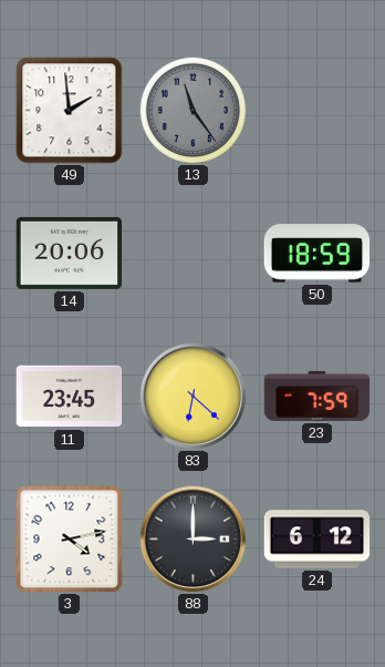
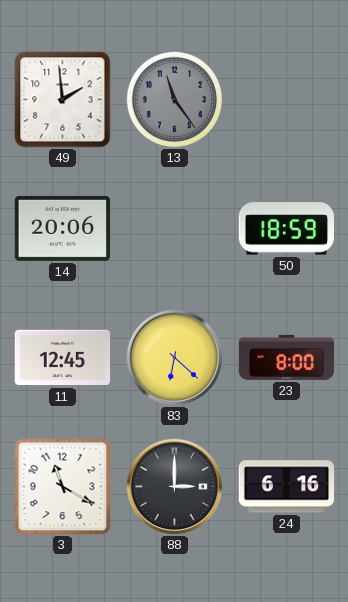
11: 23:45 -> 12:45
23: 7:59 -> 8:00
3: 4:13 -> 11:20
24: 6:12 -> 6:16
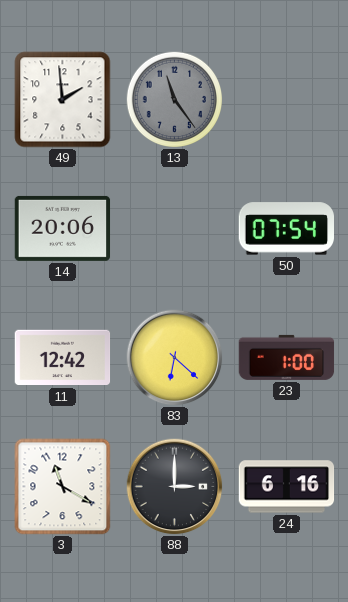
50: 18:59 -> 07:54
11: 12:45 -> 12:42
23: 8:00 -> 1:00
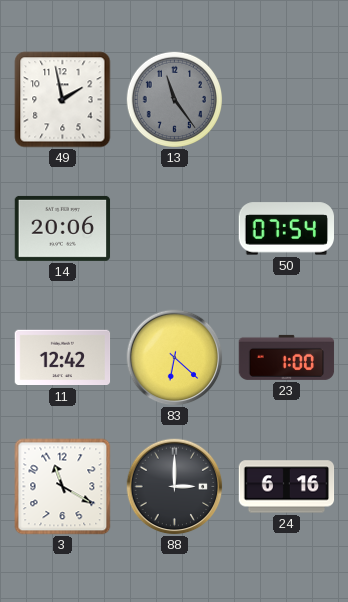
49: 1:59 -> 1:58
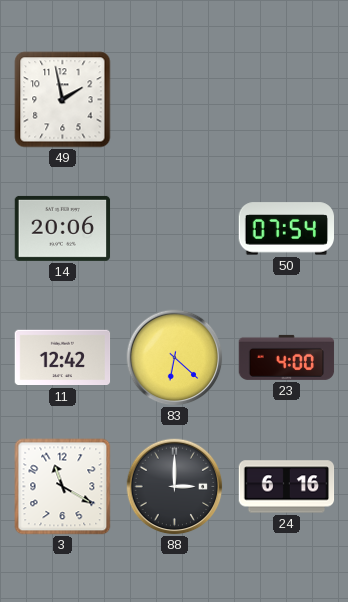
13: 11:24 -> none
23: 1:00 -> 4:00
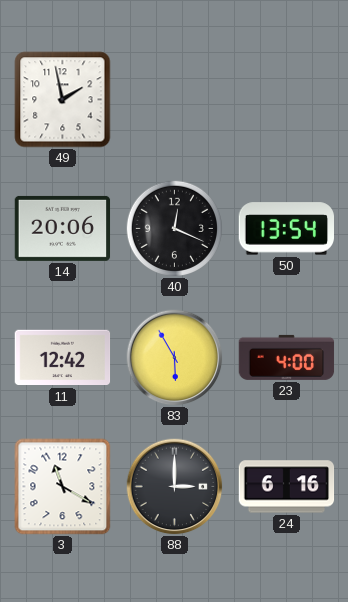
40: none -> 12:19
50: 07:54 -> 13:54
83: 6:22 -> 5:55
